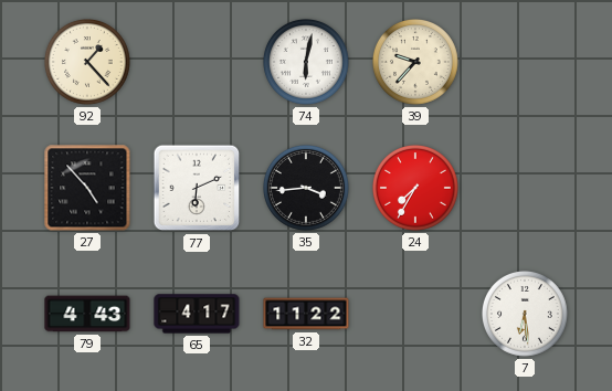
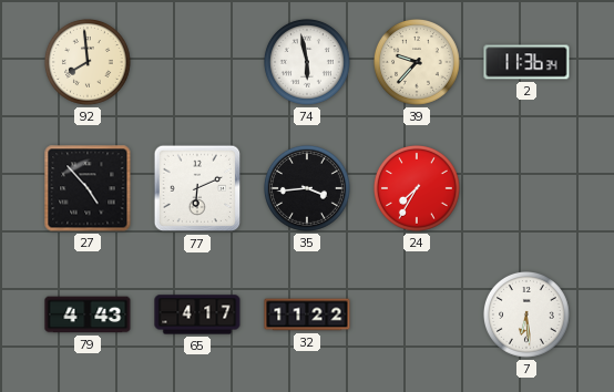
92: 1:23 -> 7:59
74: 6:02 -> 5:58
2: none -> 11:36
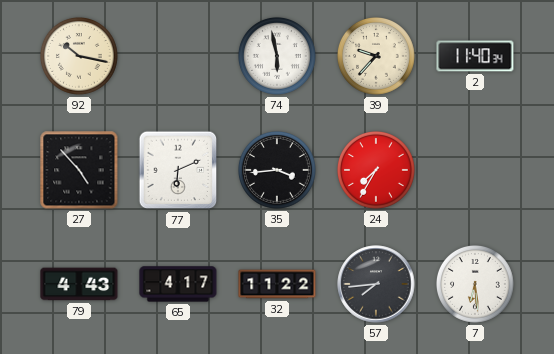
92: 7:59 -> 10:17
2: 11:36 -> 11:40
57: none -> 7:44
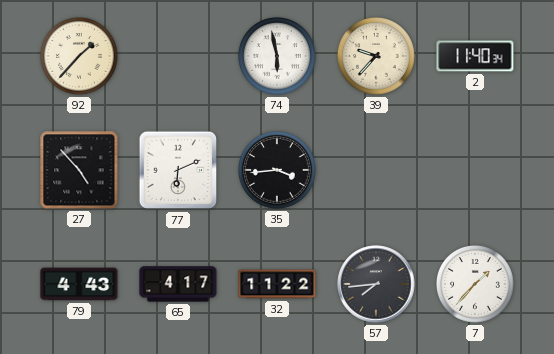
92: 10:17 -> 1:37
24: 7:35 -> none
7: 6:29 -> 1:37
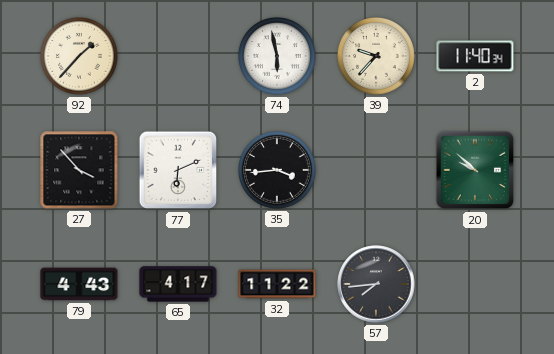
27: 4:53 -> 3:53
20: none -> 9:52
7: 1:37 -> none
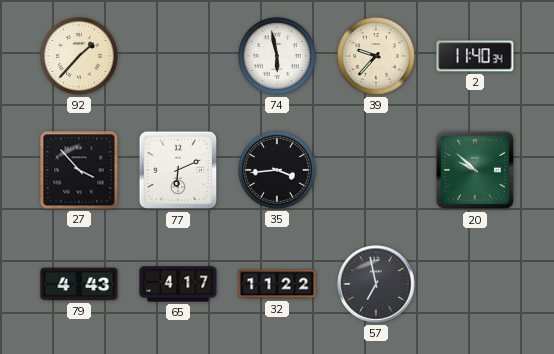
57: 7:44 -> 6:58
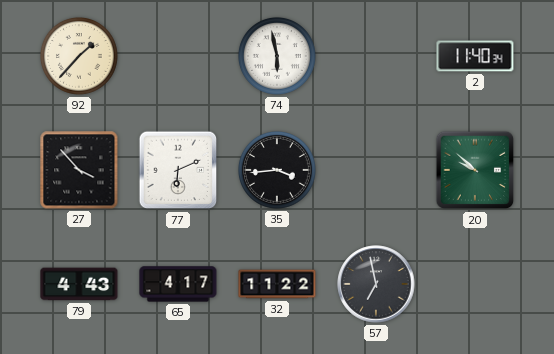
39: 9:37 -> none
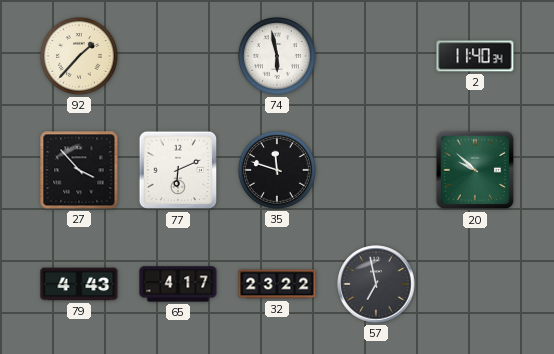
35: 3:44 -> 11:48
32: 11:22 -> 23:22
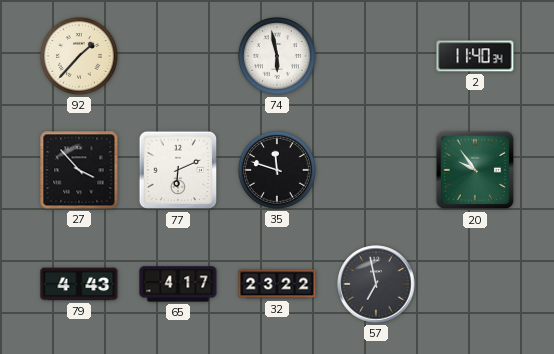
20: 9:52 -> 9:54
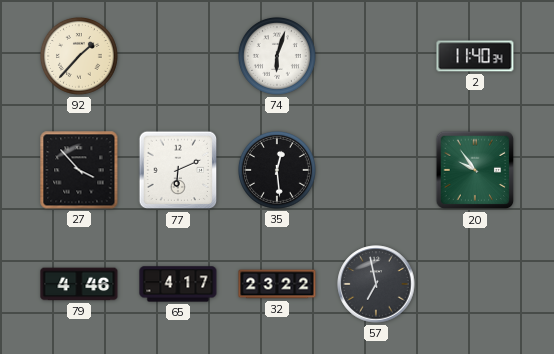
74: 5:58 -> 6:03
35: 11:48 -> 12:29
79: 4:43 -> 4:46
